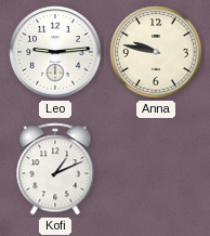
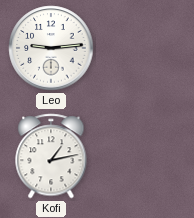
Anna: 9:47 -> none
Kofi: 1:11 -> 1:13
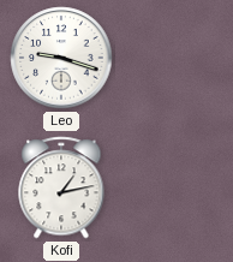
Leo: 9:14 -> 9:18
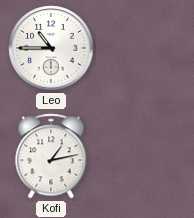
Leo: 9:18 -> 10:45
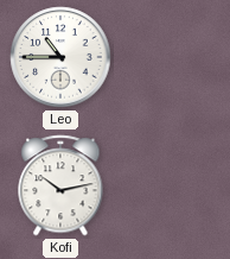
Kofi: 1:13 -> 10:13
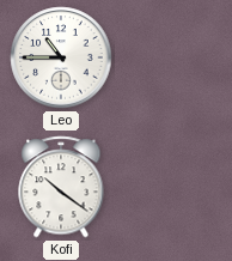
Kofi: 10:13 -> 10:21
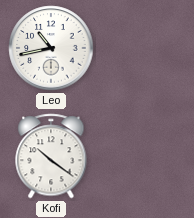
Leo: 10:45 -> 10:43
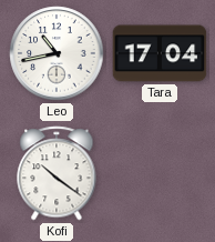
Tara: none -> 17:04
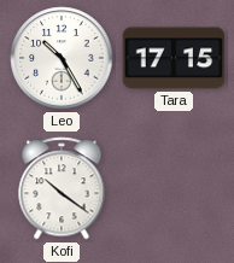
Leo: 10:43 -> 10:25
Tara: 17:04 -> 17:15
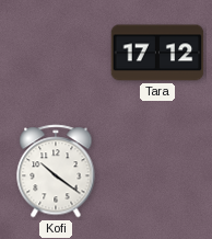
Leo: 10:25 -> none
Tara: 17:15 -> 17:12
